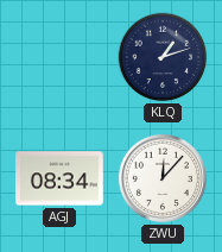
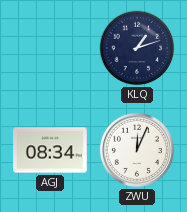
ZWU: 12:07 -> 12:04
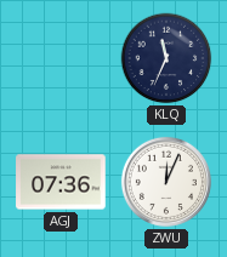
KLQ: 1:12 -> 11:34
AGJ: 08:34 -> 07:36
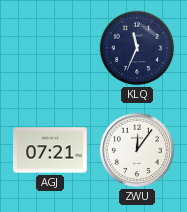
AGJ: 07:36 -> 07:21
ZWU: 12:04 -> 12:06
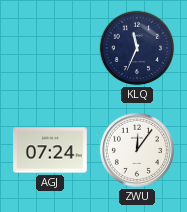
AGJ: 07:21 -> 07:24
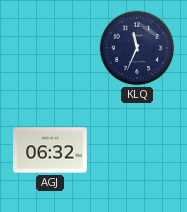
AGJ: 07:24 -> 06:32
ZWU: 12:06 -> none
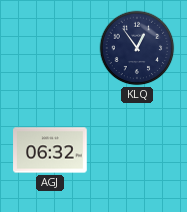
KLQ: 11:34 -> 12:54
